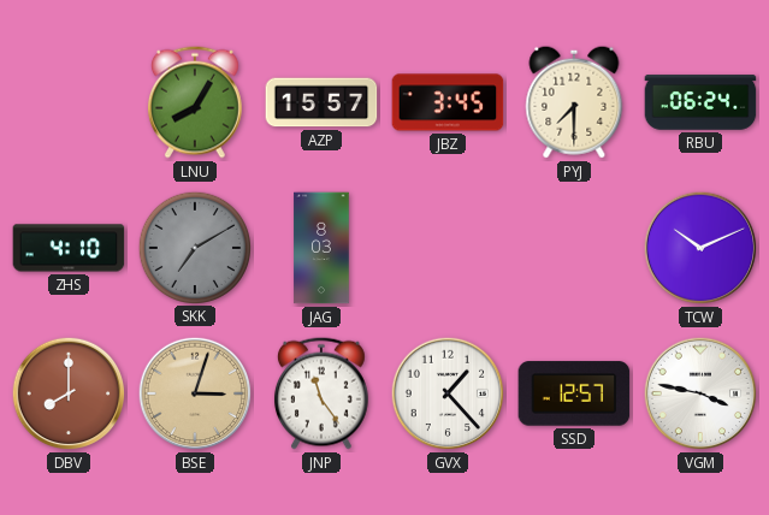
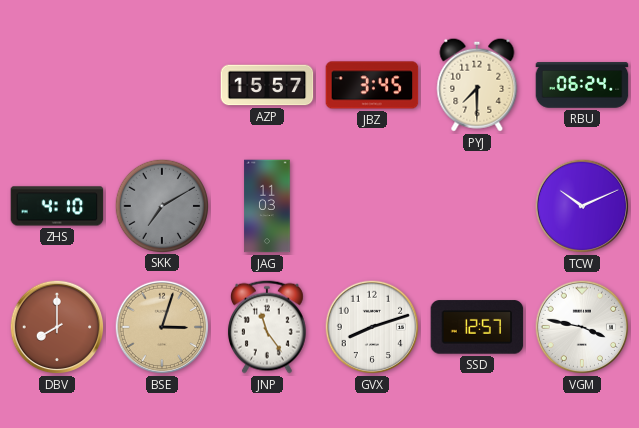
LNU: 8:05 -> none
JAG: 8:03 -> 11:03
GVX: 1:23 -> 8:12
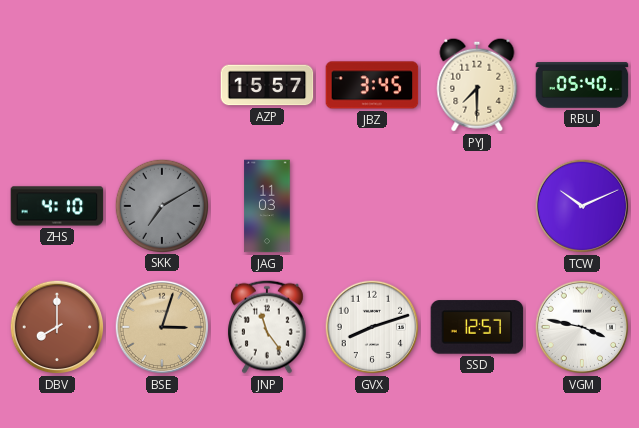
RBU: 06:24 -> 05:40
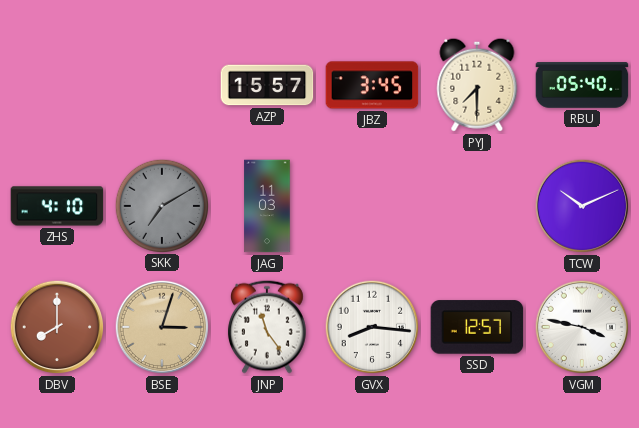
GVX: 8:12 -> 8:16
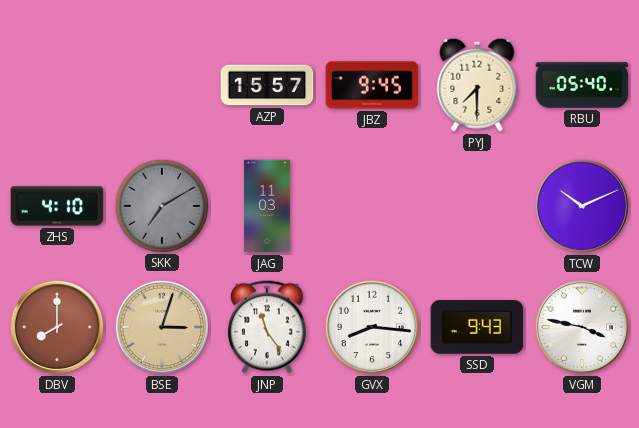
JBZ: 3:45 -> 9:45
SSD: 12:57 -> 9:43
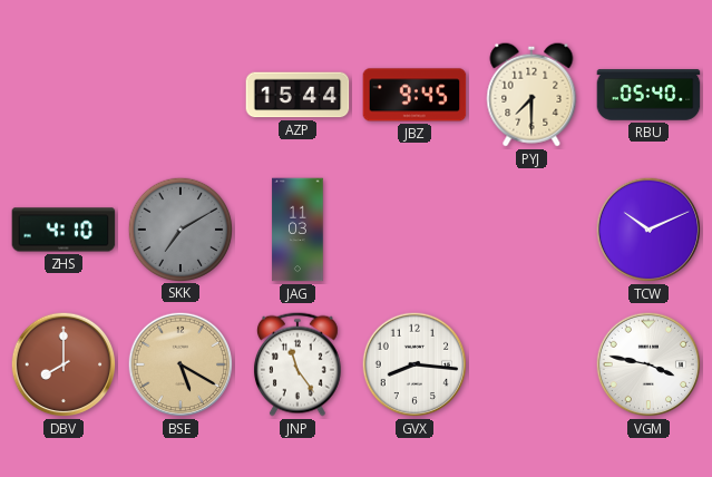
AZP: 15:57 -> 15:44
BSE: 3:03 -> 5:20
SSD: 9:43 -> none
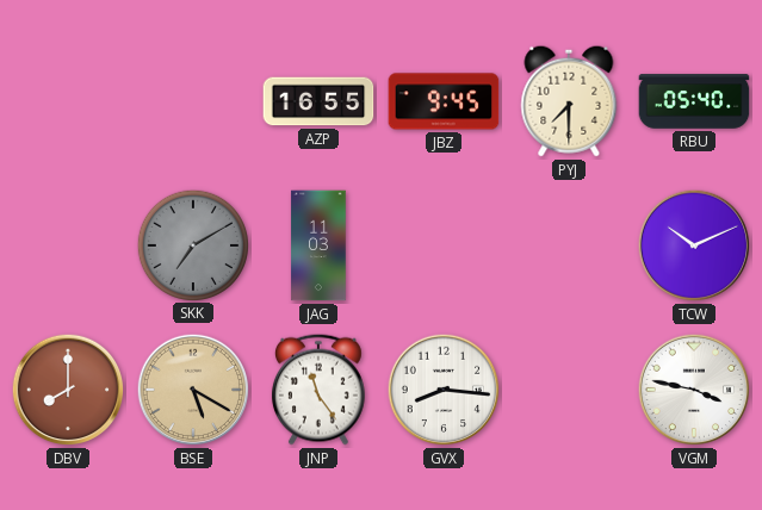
AZP: 15:44 -> 16:55
ZHS: 4:10 -> none
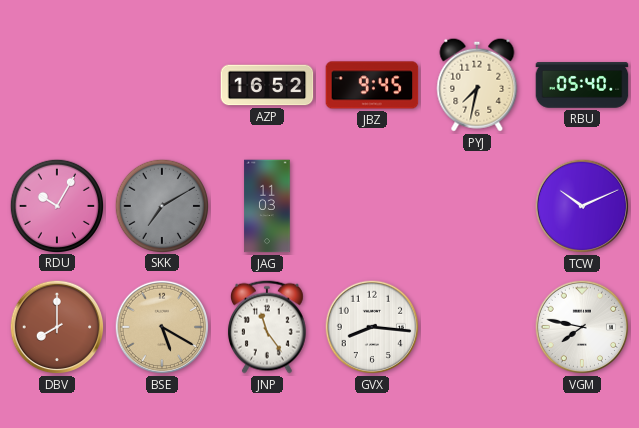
AZP: 16:55 -> 16:52
PYJ: 7:30 -> 7:32
RDU: none -> 10:05
VGM: 3:47 -> 7:47
